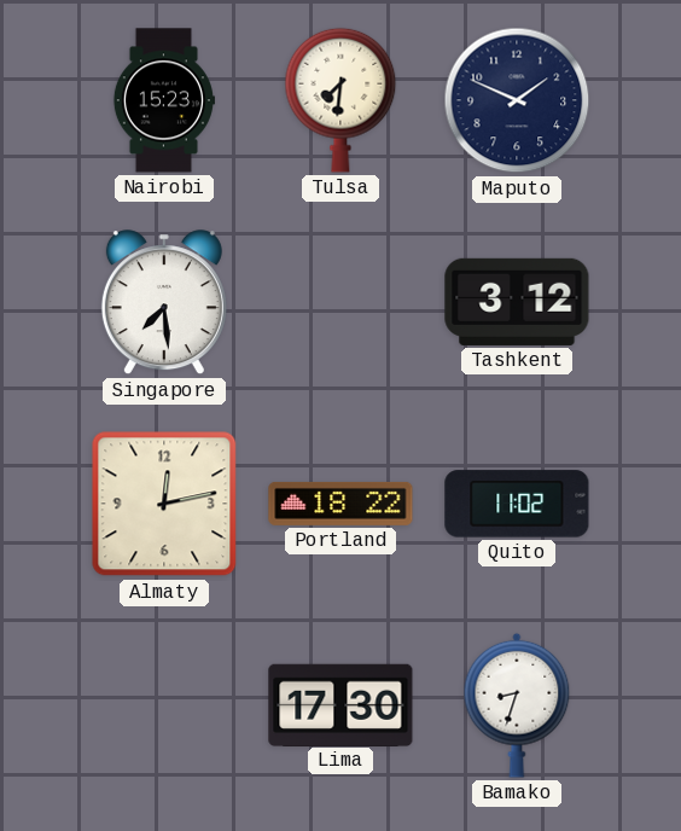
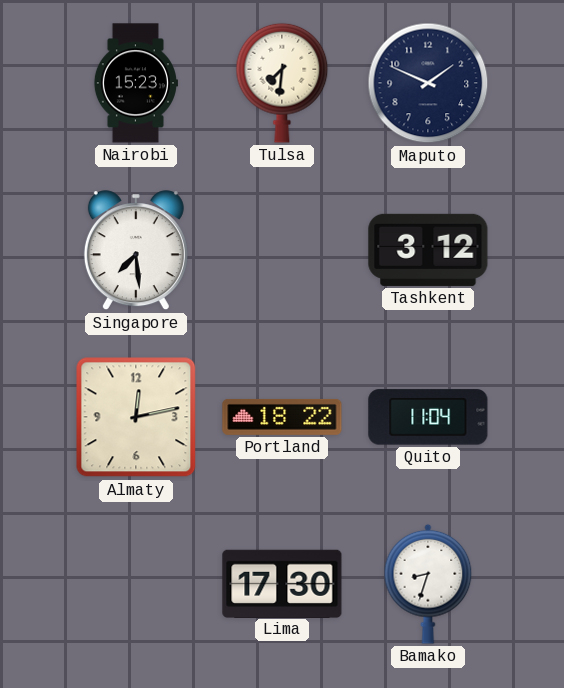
Quito: 11:02 -> 11:04
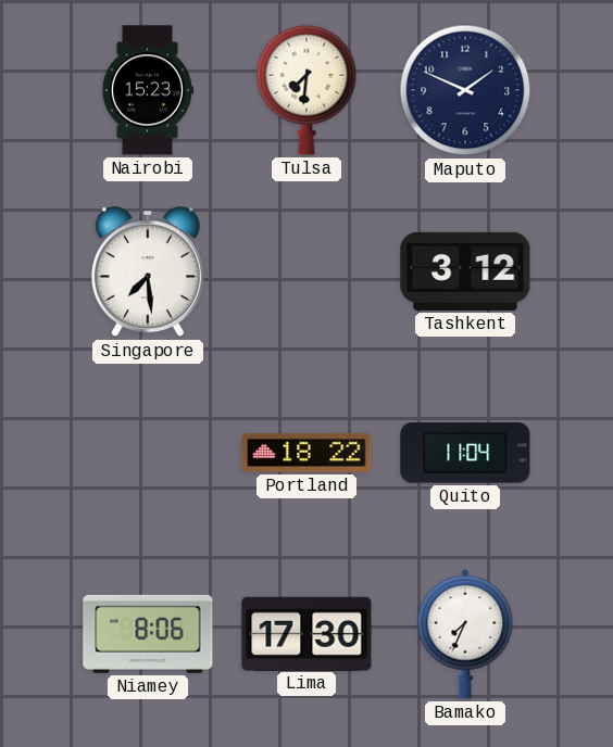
Almaty: 12:13 -> none
Niamey: none -> 8:06
Bamako: 8:33 -> 7:34
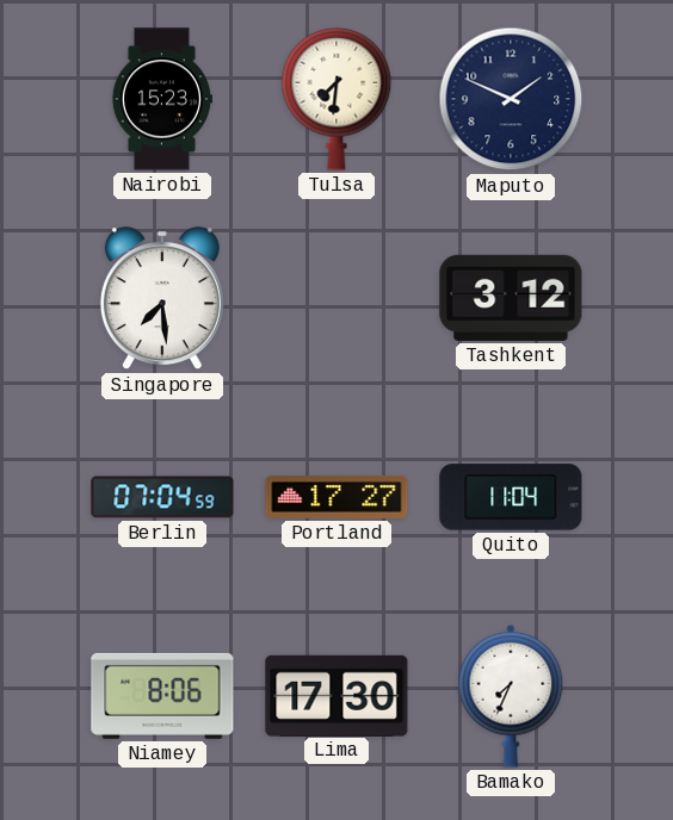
Berlin: none -> 07:04
Portland: 18:22 -> 17:27
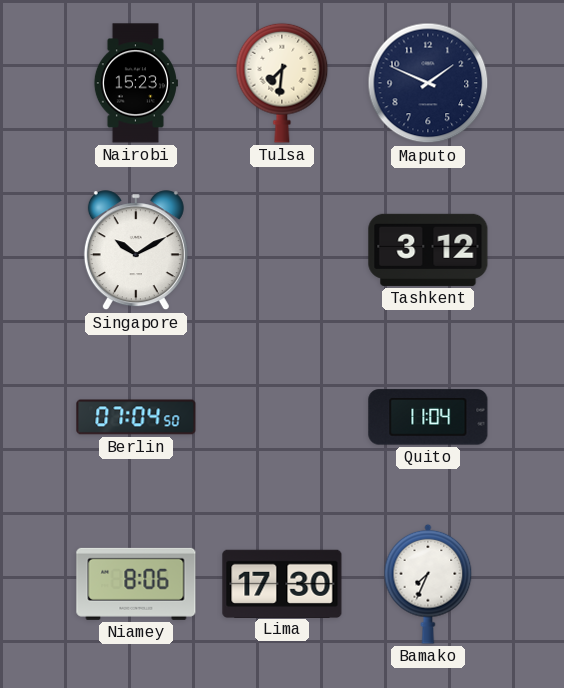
Singapore: 7:29 -> 10:10
Berlin: 07:04:59 -> 07:04:50
Portland: 17:27 -> none
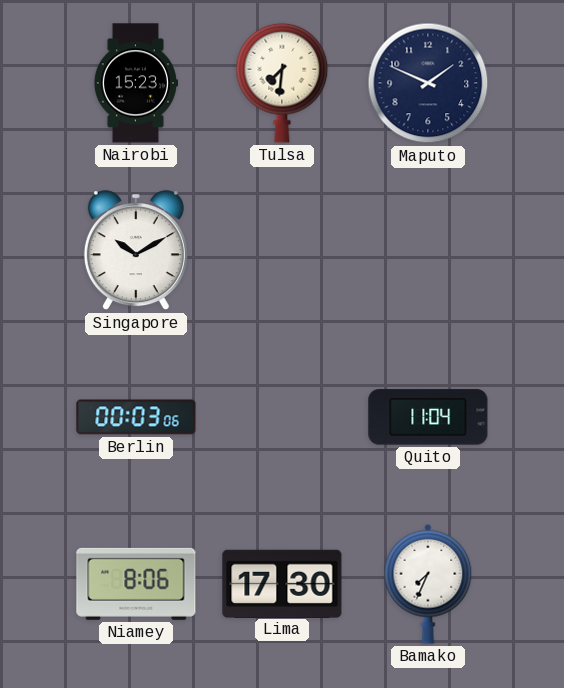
Tashkent: 3:12 -> none
Berlin: 07:04 -> 00:03
